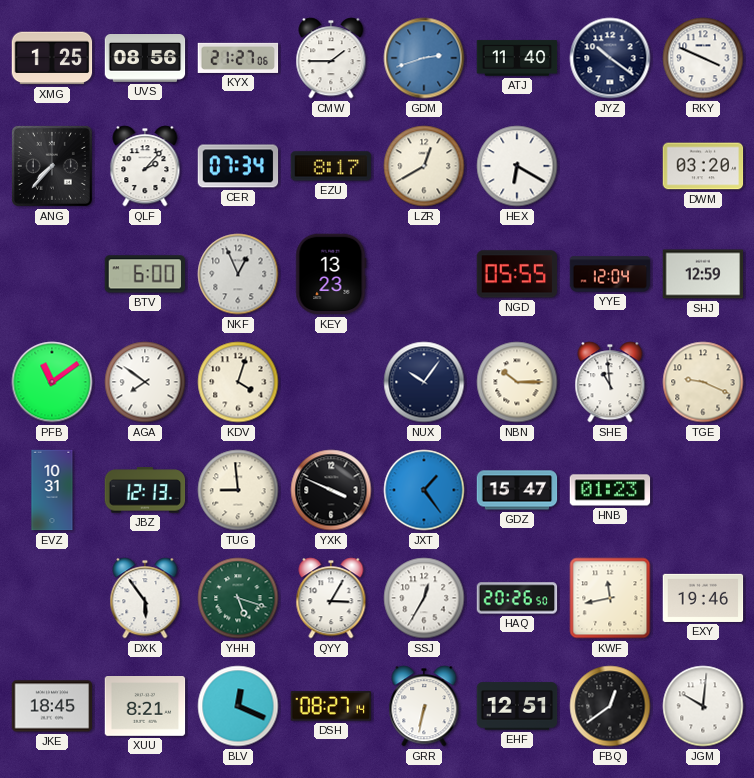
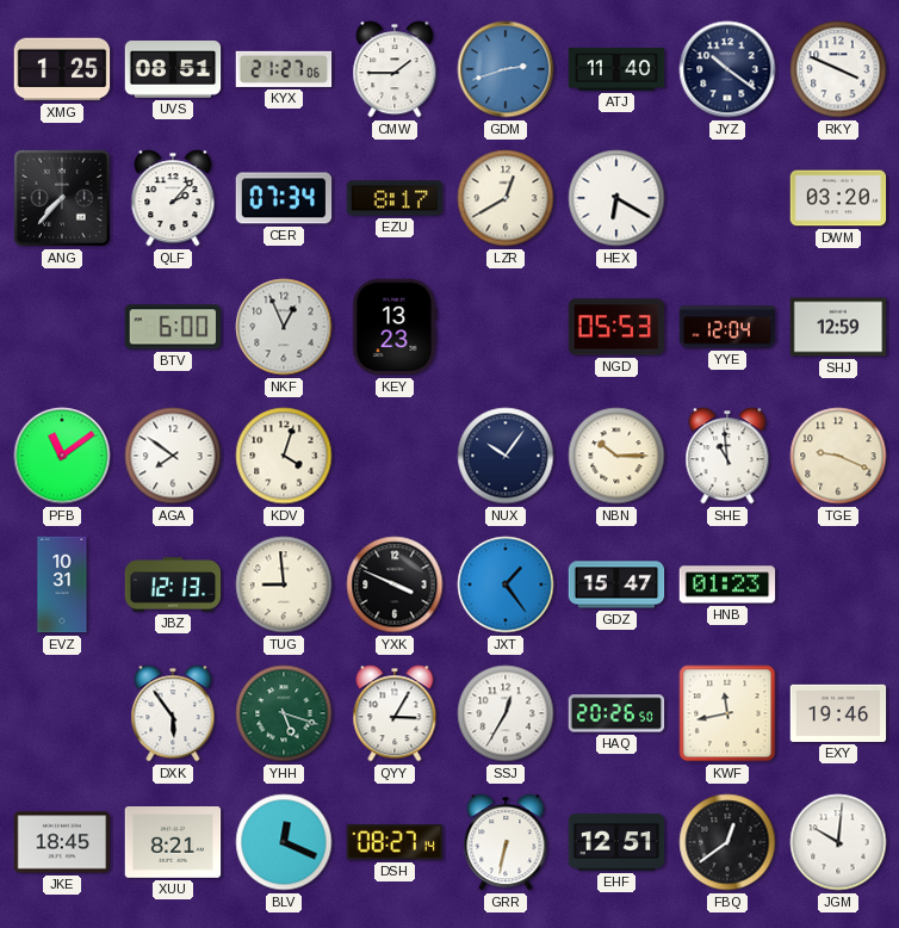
UVS: 08:56 -> 08:51
NGD: 05:55 -> 05:53
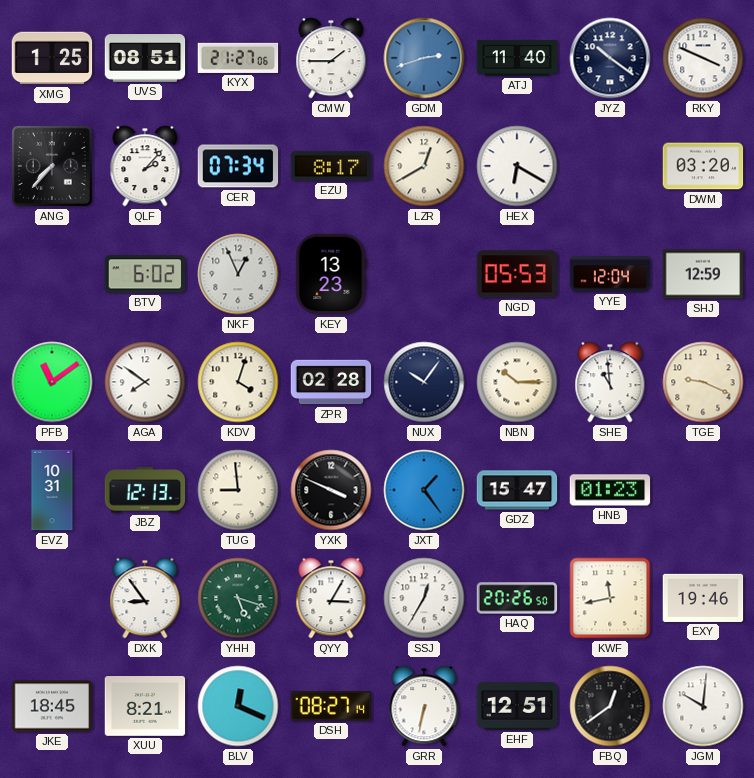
BTV: 6:00 -> 6:02
ZPR: none -> 02:28
DXK: 5:54 -> 8:54
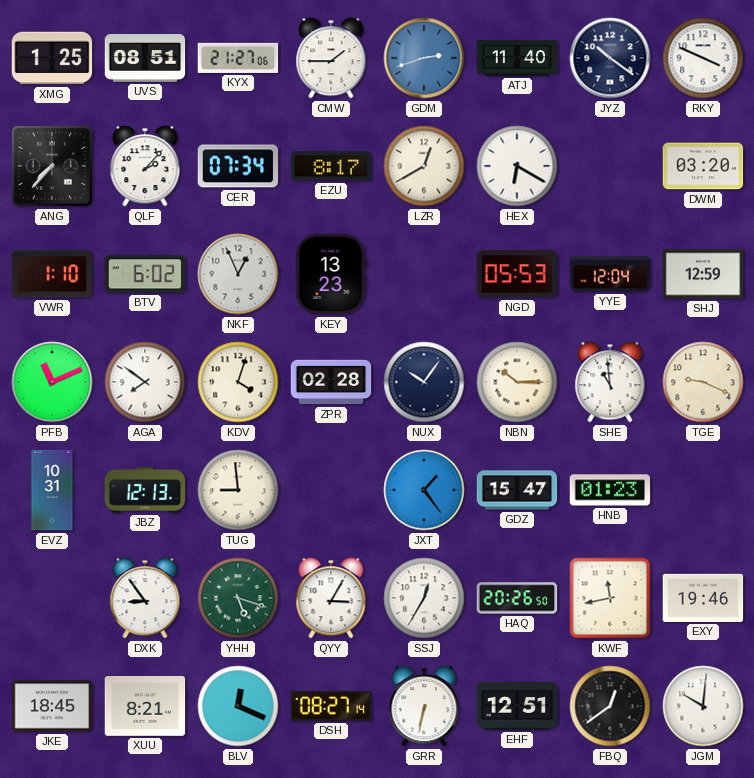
VWR: none -> 1:10
PFB: 11:09 -> 11:11
YXK: 3:49 -> none
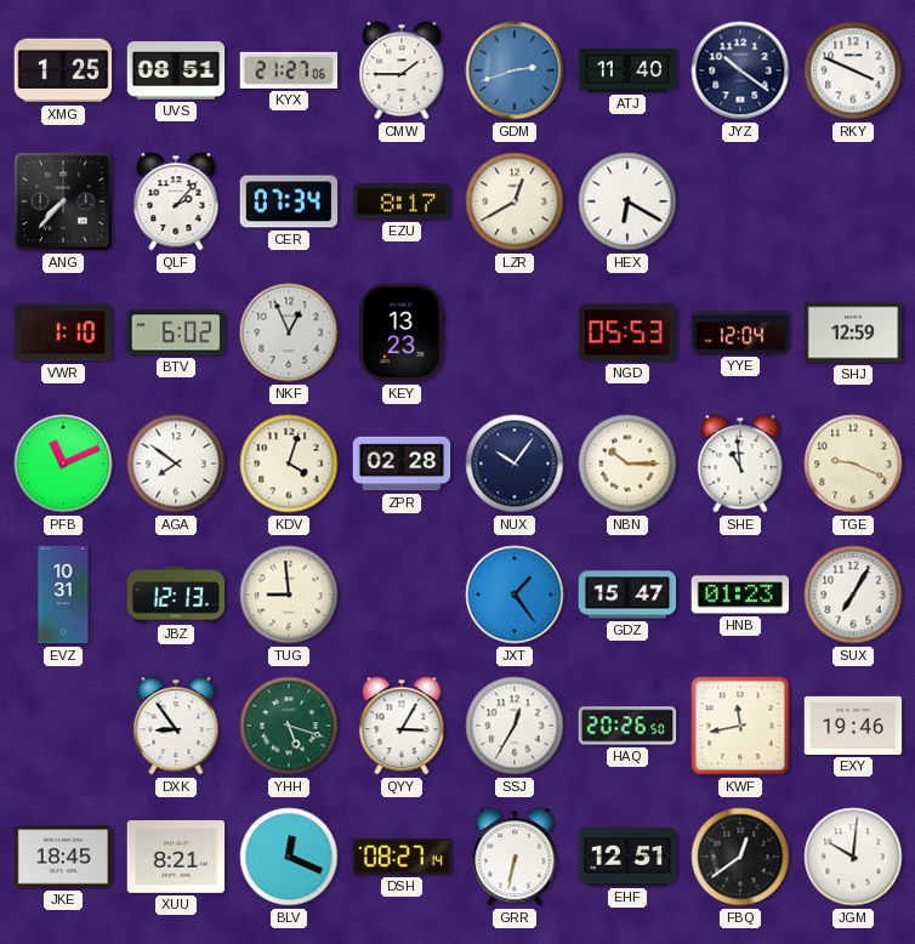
DWM: 03:20 -> none
SUX: none -> 7:05
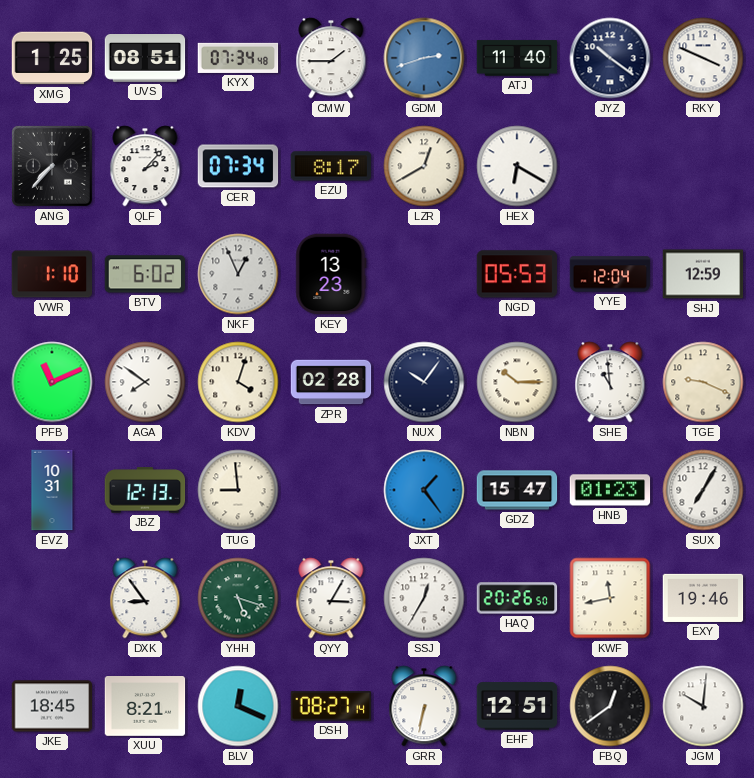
KYX: 21:27 -> 07:34
